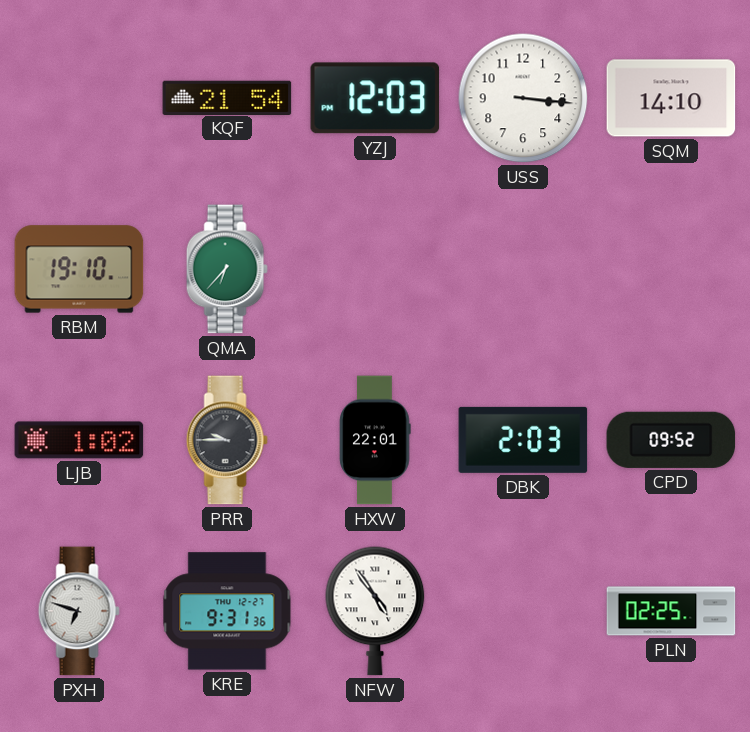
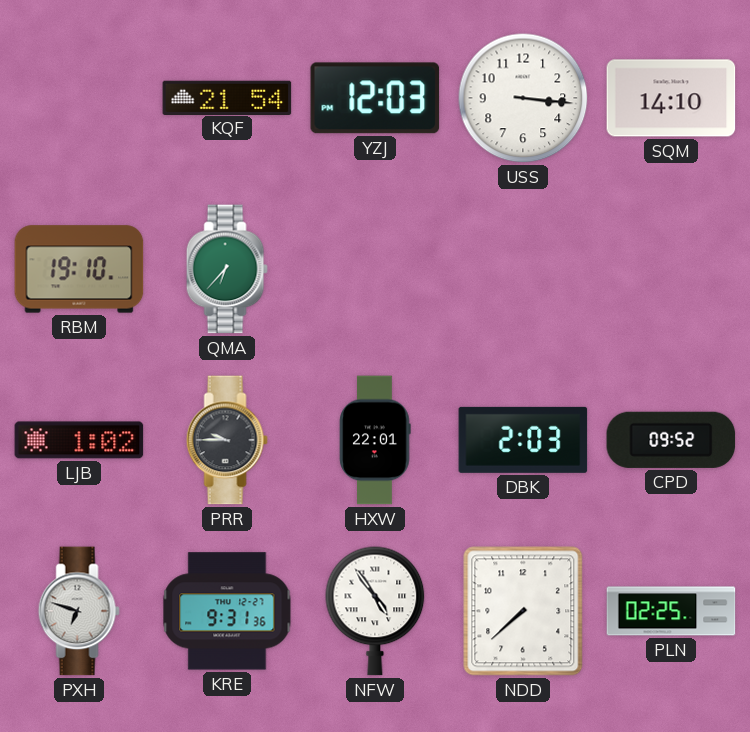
NDD: none -> 7:38
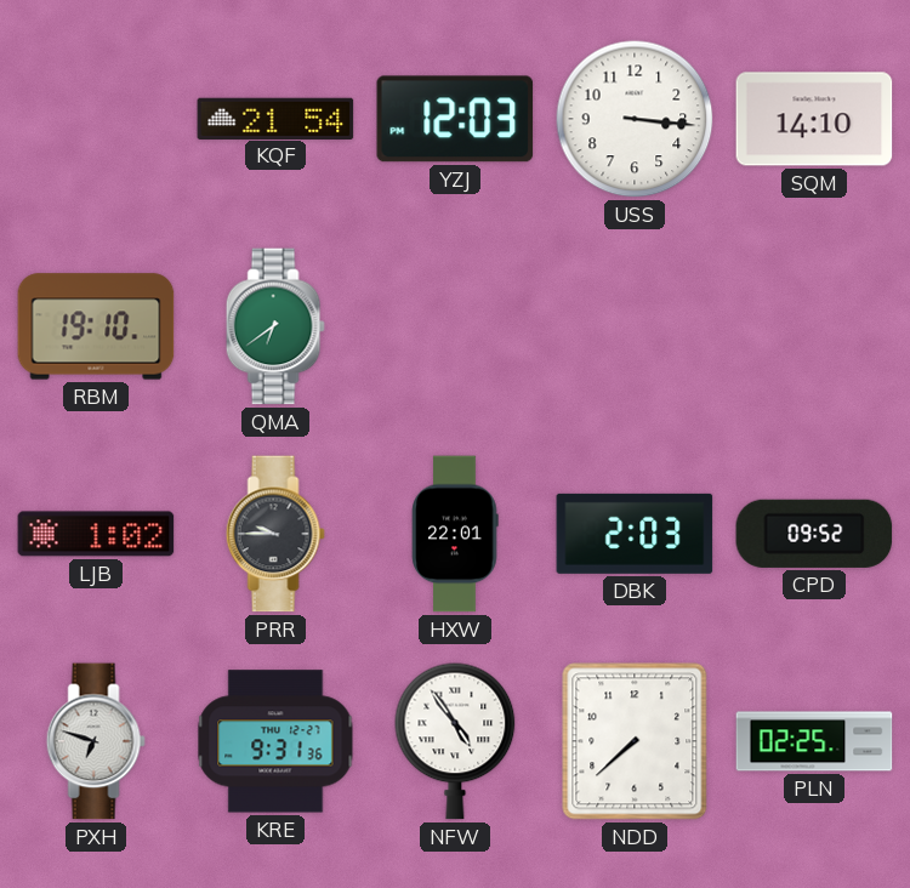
QMA: 6:37 -> 6:39
